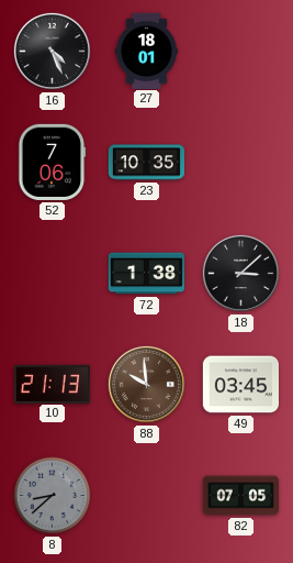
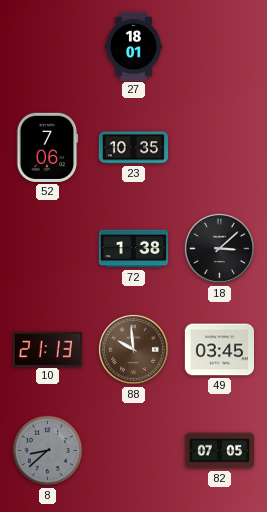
16: 4:26 -> none
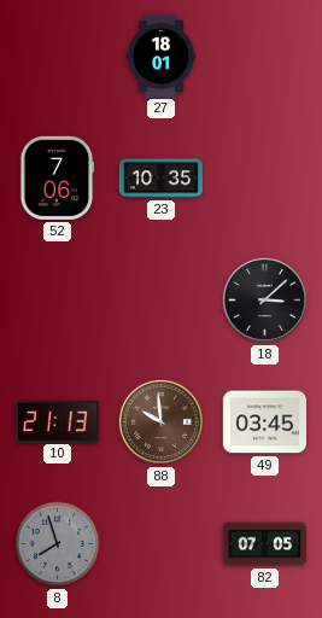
72: 1:38 -> none
8: 8:38 -> 7:57
